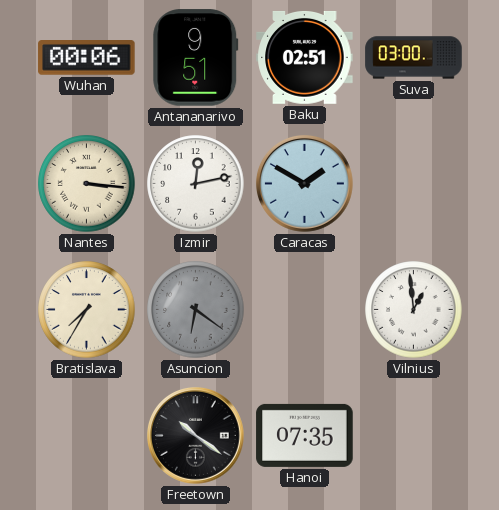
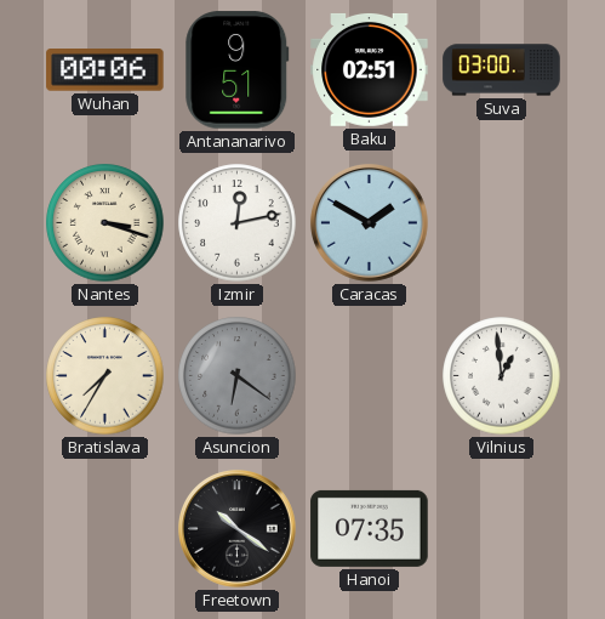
Nantes: 3:16 -> 3:18
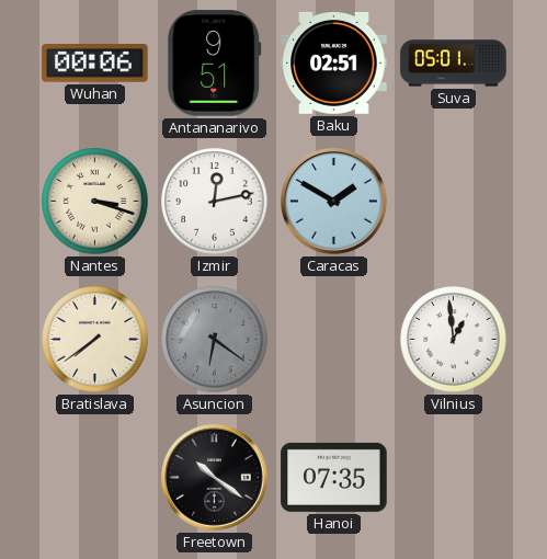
Suva: 03:00 -> 05:01
Bratislava: 7:35 -> 7:39
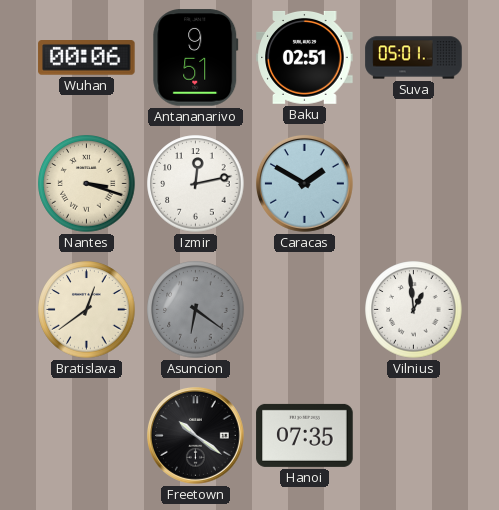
Bratislava: 7:39 -> 12:39
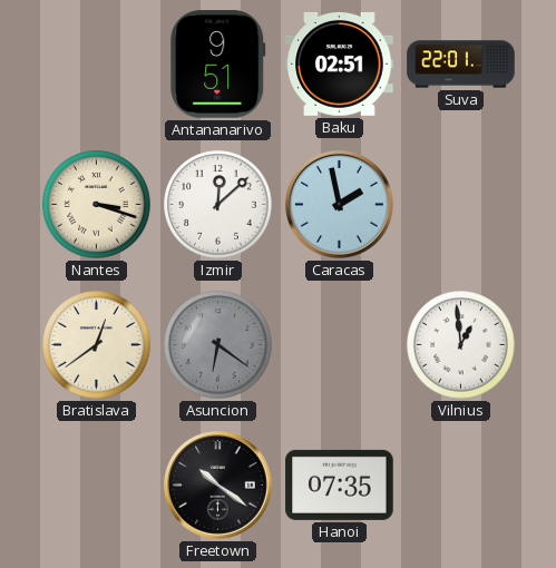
Wuhan: 00:06 -> none
Suva: 05:01 -> 22:01
Izmir: 12:13 -> 12:08
Caracas: 1:50 -> 1:58
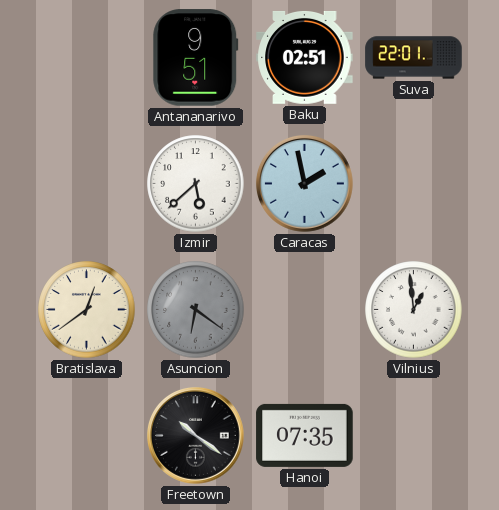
Nantes: 3:18 -> none
Izmir: 12:08 -> 5:38
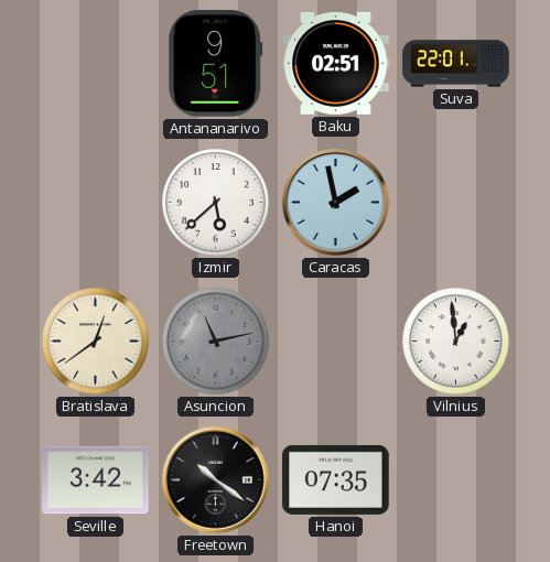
Asuncion: 6:21 -> 11:13
Seville: none -> 3:42
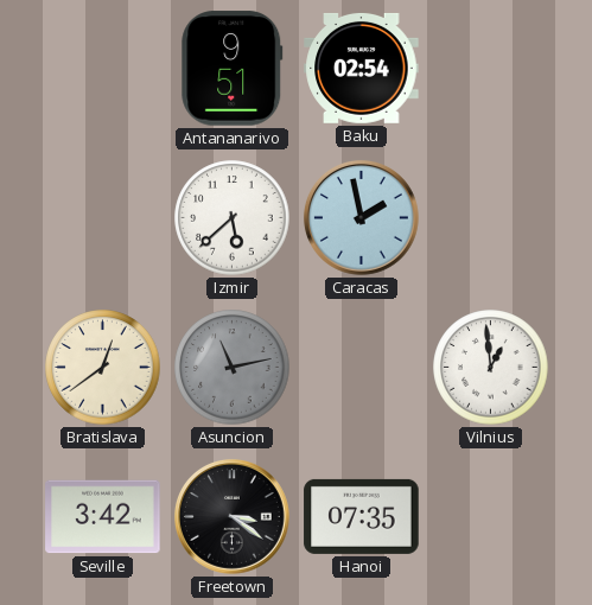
Baku: 02:51 -> 02:54
Suva: 22:01 -> none
Freetown: 10:21 -> 3:21
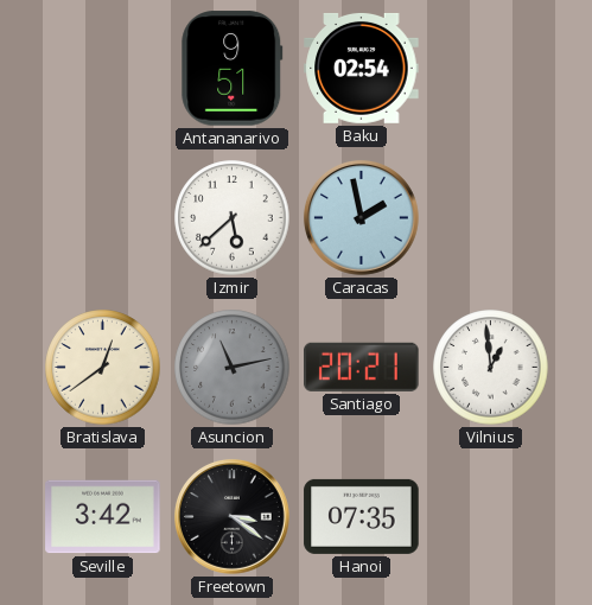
Santiago: none -> 20:21
